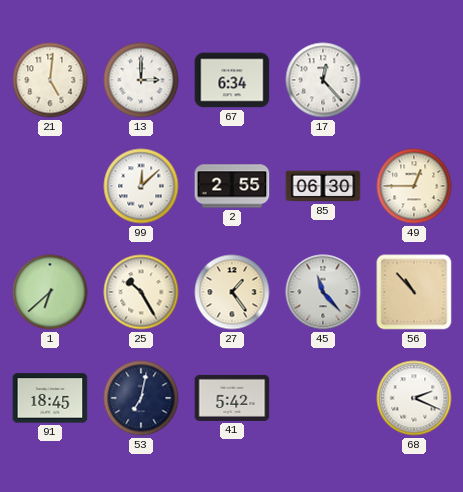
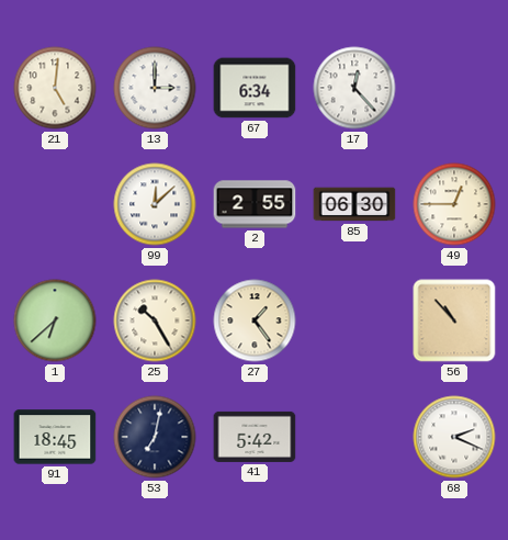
45: 11:23 -> none
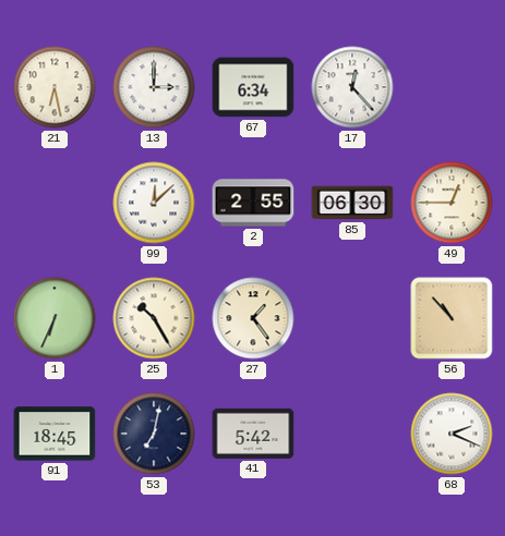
21: 5:01 -> 6:28
1: 6:38 -> 6:34
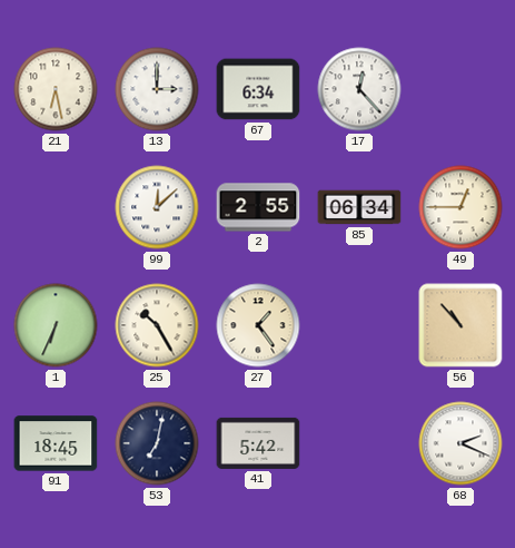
85: 06:30 -> 06:34
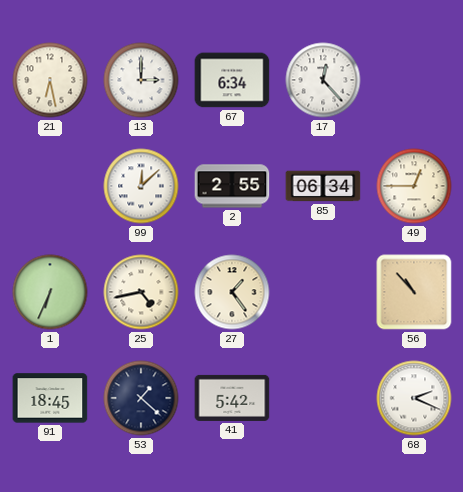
25: 10:25 -> 4:43
53: 7:02 -> 1:22
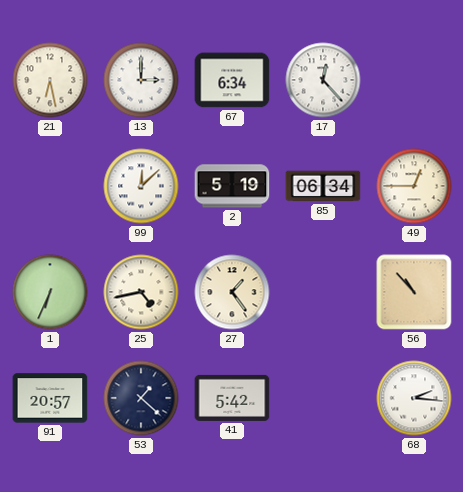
2: 2:55 -> 5:19
91: 18:45 -> 20:57
68: 2:19 -> 2:16
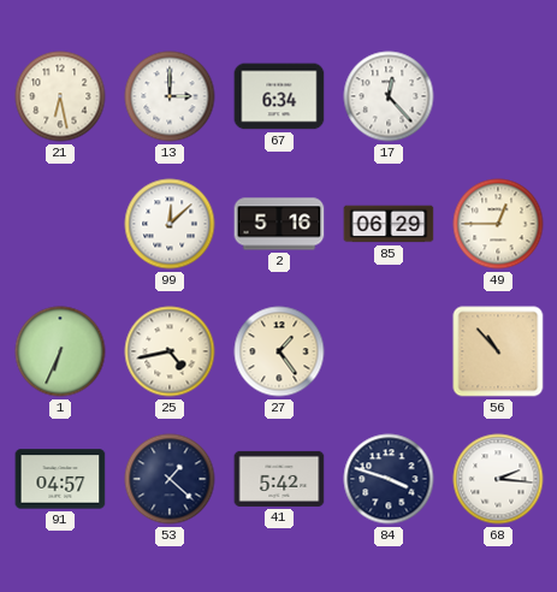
2: 5:19 -> 5:16
85: 06:34 -> 06:29
91: 20:57 -> 04:57
84: none -> 3:48
